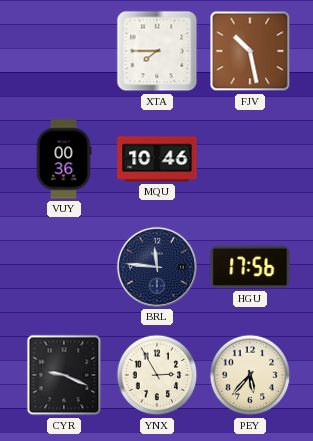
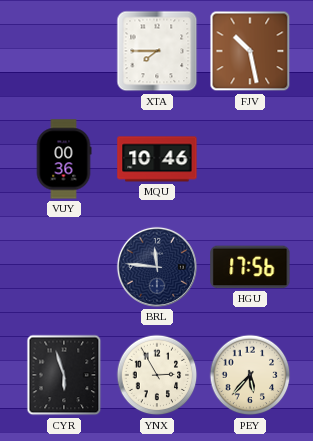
CYR: 9:19 -> 5:57
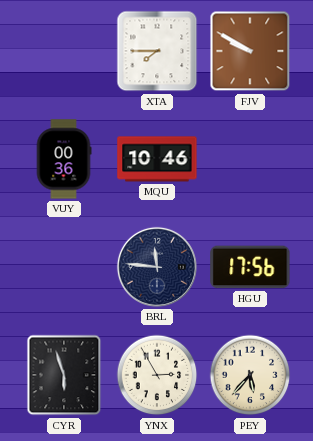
FJV: 10:28 -> 9:50
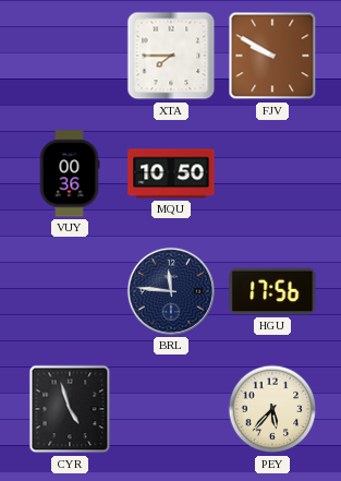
MQU: 10:46 -> 10:50
CYR: 5:57 -> 4:57
YNX: 2:55 -> none
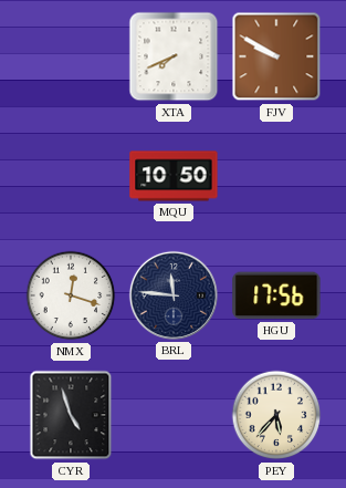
XTA: 7:45 -> 7:41
VUY: 00:36 -> none
NMX: none -> 12:18
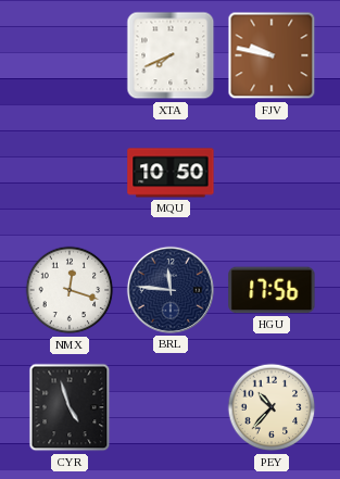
FJV: 9:50 -> 9:47
PEY: 5:37 -> 10:37
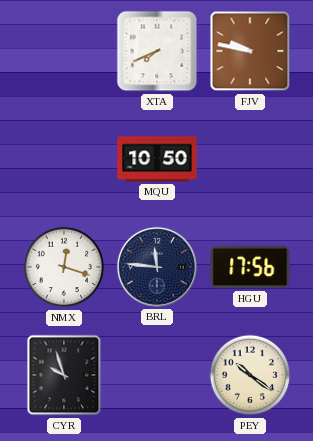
CYR: 4:57 -> 9:57
PEY: 10:37 -> 10:21
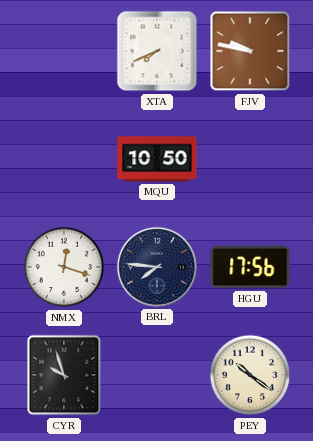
BRL: 11:46 -> 7:46
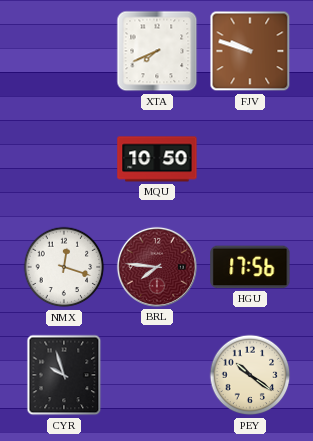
FJV: 9:47 -> 9:48
BRL dial: navy -> burgundy
